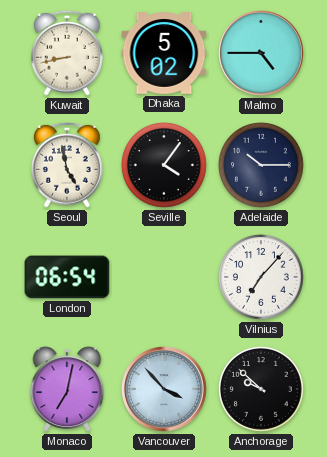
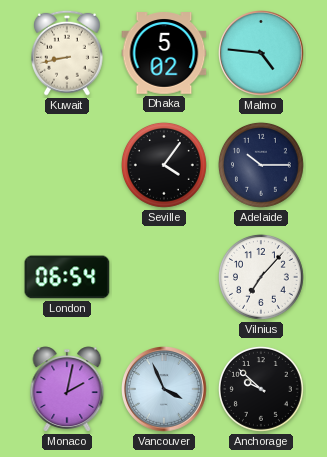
Malmo: 4:45 -> 4:46
Seoul: 4:58 -> none
Monaco: 7:02 -> 2:02
Vancouver: 3:53 -> 3:56
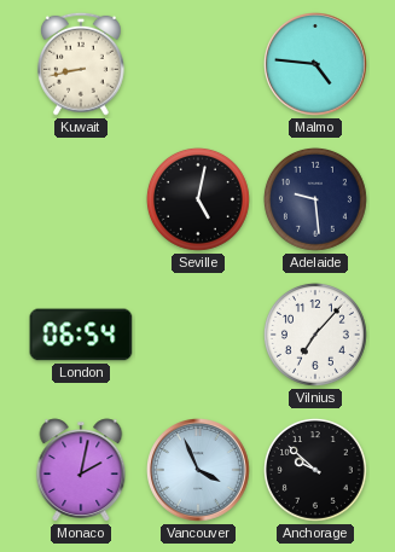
Dhaka: 5:02 -> none
Seville: 4:06 -> 5:02
Adelaide: 10:15 -> 9:29
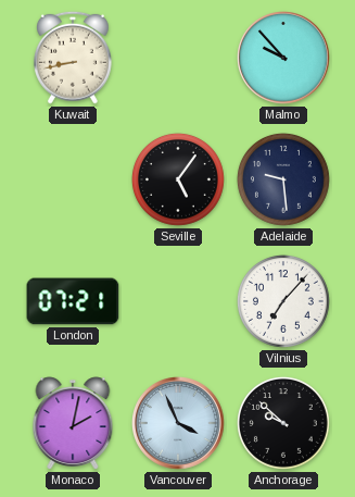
Malmo: 4:46 -> 9:53
Seville: 5:02 -> 5:06
London: 06:54 -> 07:21
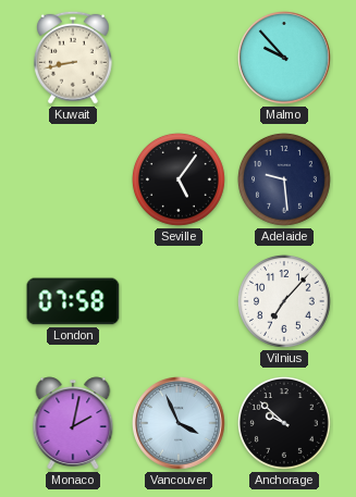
London: 07:21 -> 07:58
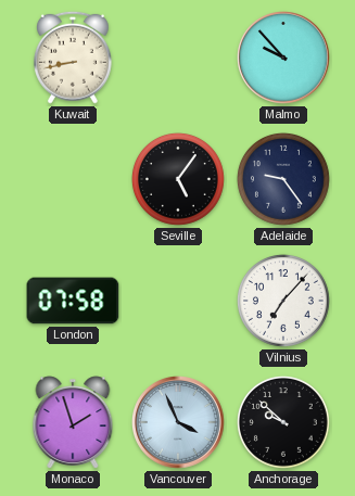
Adelaide: 9:29 -> 9:24
Monaco: 2:02 -> 1:57
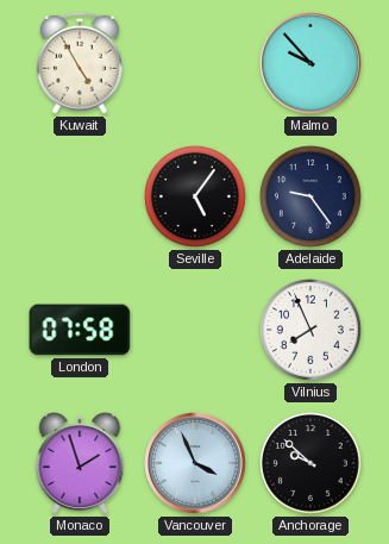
Kuwait: 8:43 -> 4:55
Vilnius: 7:07 -> 7:56
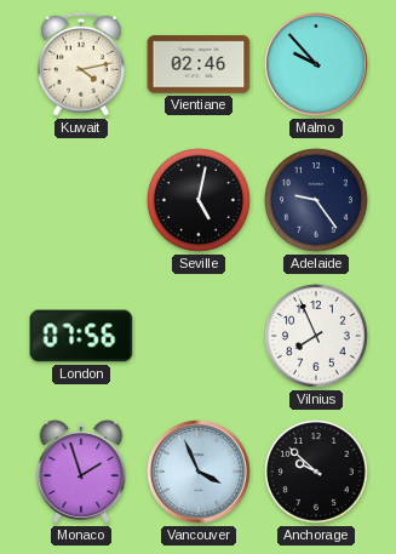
Kuwait: 4:55 -> 4:13
Vientiane: none -> 02:46
Seville: 5:06 -> 5:02
London: 07:58 -> 07:56
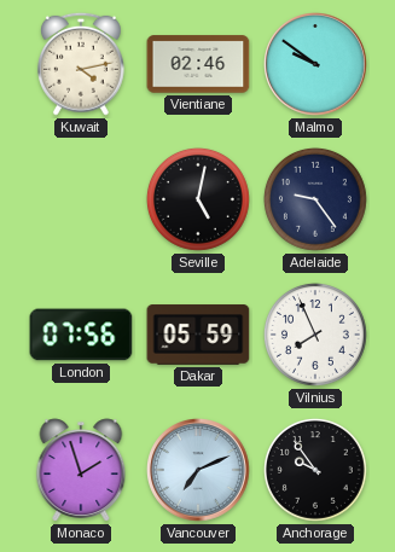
Malmo: 9:53 -> 9:51
Dakar: none -> 05:59
Vancouver: 3:56 -> 7:11
Anchorage: 9:52 -> 9:54
